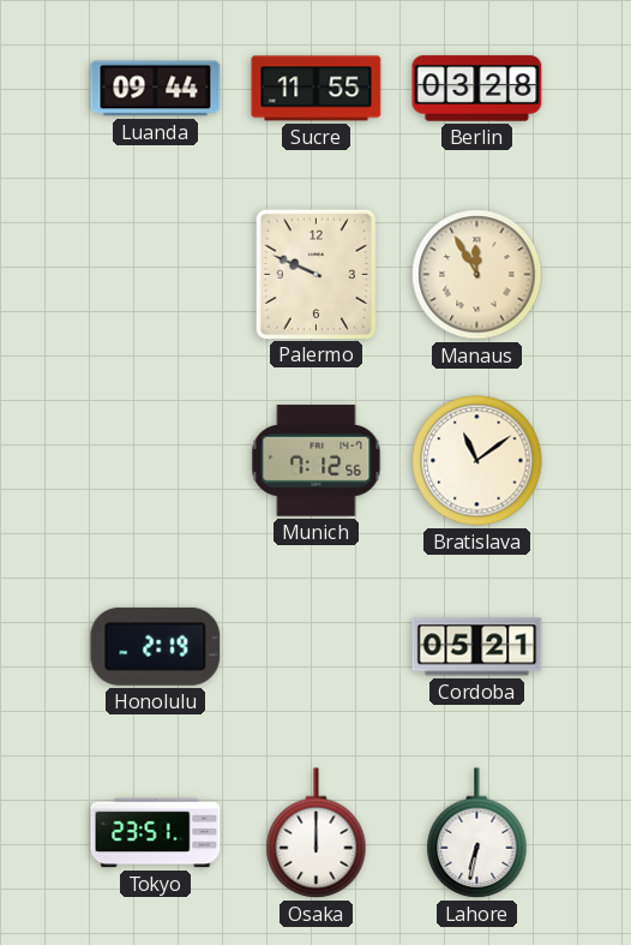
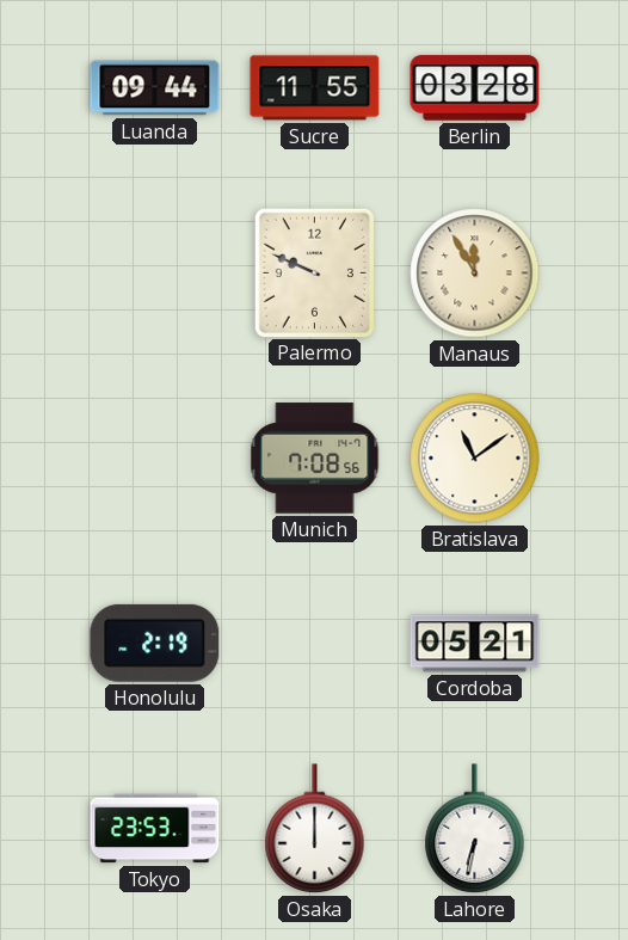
Munich: 7:12 -> 7:08
Tokyo: 23:51 -> 23:53
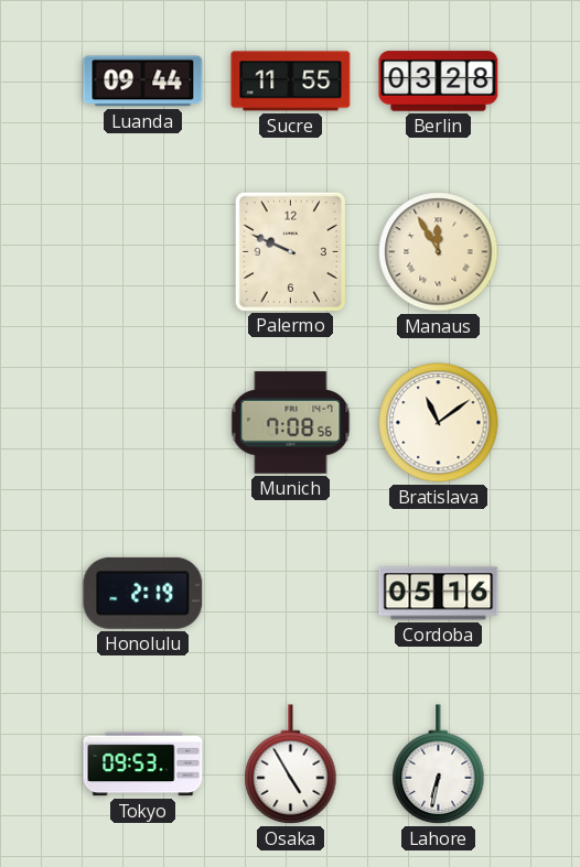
Cordoba: 05:21 -> 05:16
Tokyo: 23:53 -> 09:53
Osaka: 12:00 -> 4:55
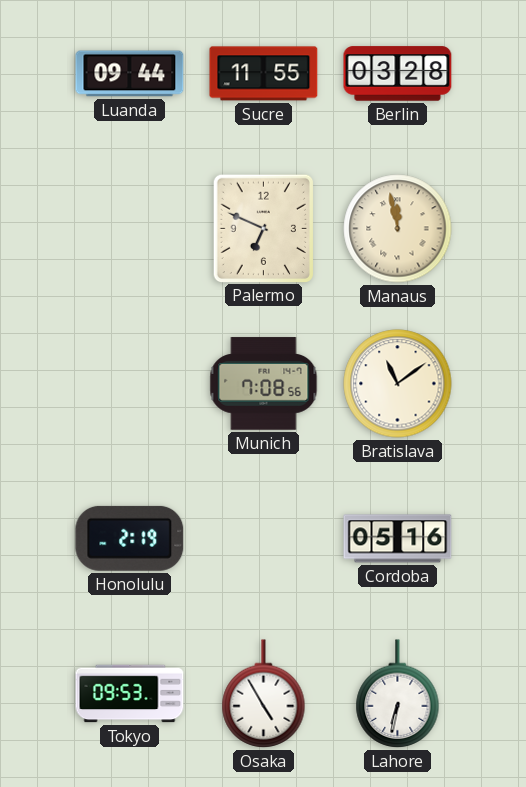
Palermo: 9:49 -> 6:49
Manaus: 11:55 -> 11:58
